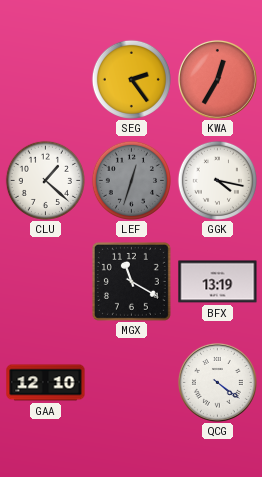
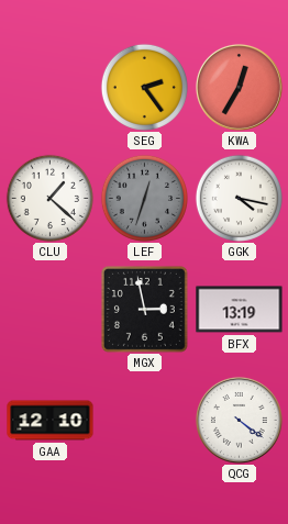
MGX: 11:20 -> 2:58
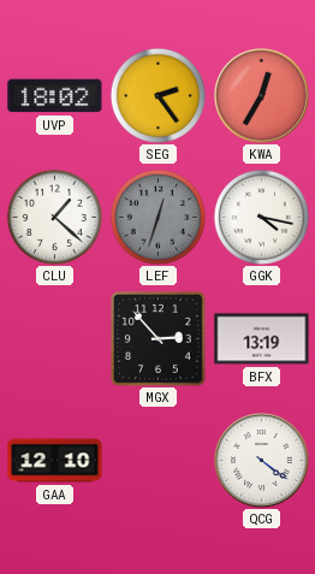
UVP: none -> 18:02
MGX: 2:58 -> 2:53
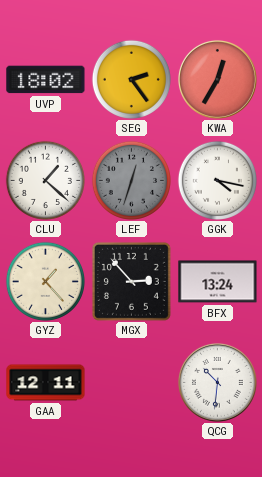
GYZ: none -> 1:23
BFX: 13:19 -> 13:24
GAA: 12:10 -> 12:11
QCG: 4:21 -> 10:31
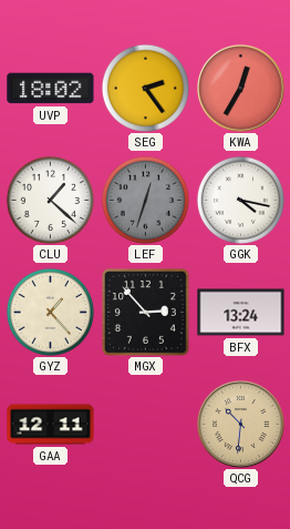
QCG dial: white -> champagne
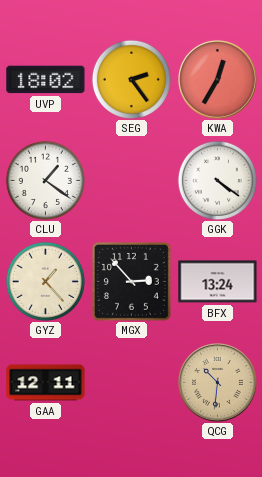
CLU: 1:22 -> 1:21
LEF: 12:33 -> none
GGK: 4:17 -> 4:21
